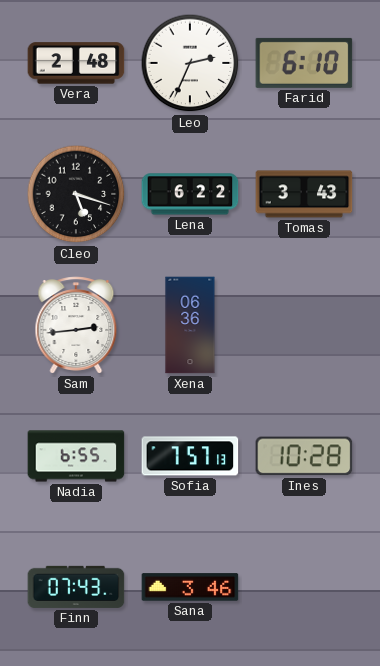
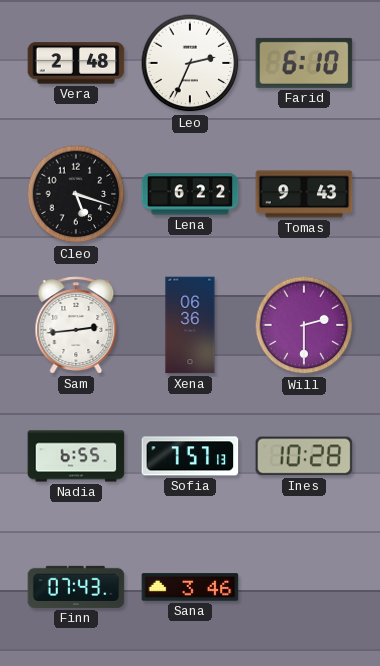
Tomas: 3:43 -> 9:43
Will: none -> 2:30
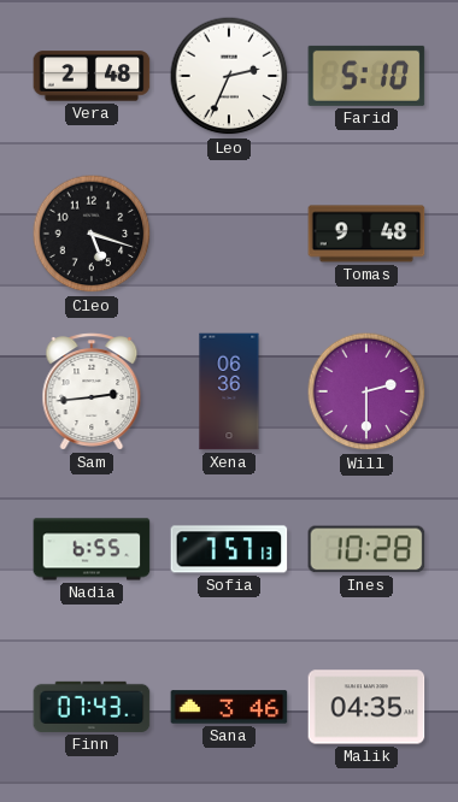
Farid: 6:10 -> 5:10
Lena: 6:22 -> none
Tomas: 9:43 -> 9:48
Malik: none -> 04:35
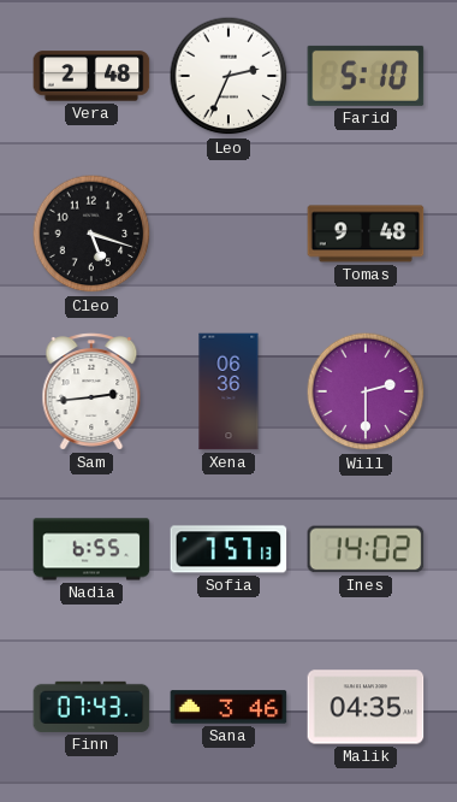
Ines: 10:28 -> 14:02
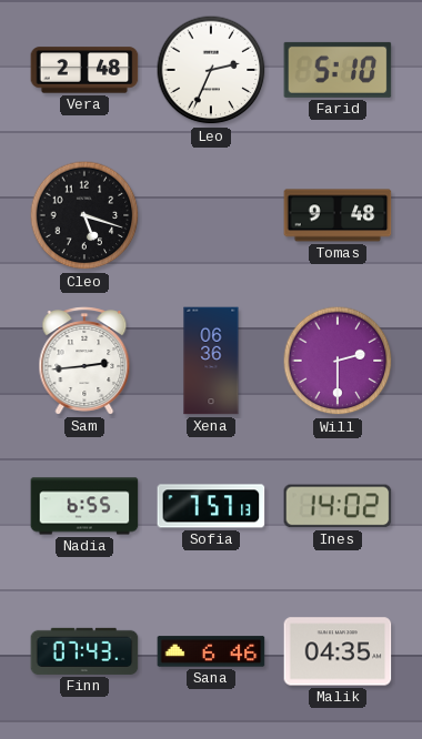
Sana: 3:46 -> 6:46
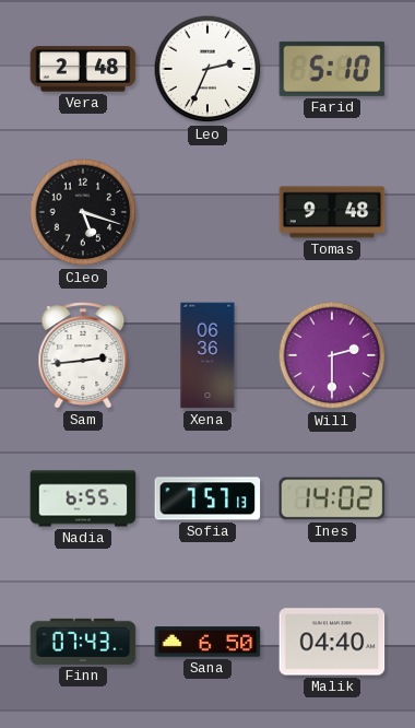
Sana: 6:46 -> 6:50
Malik: 04:35 -> 04:40
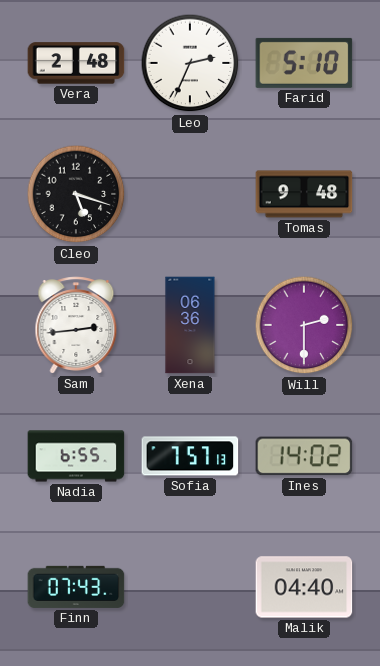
Sana: 6:50 -> none
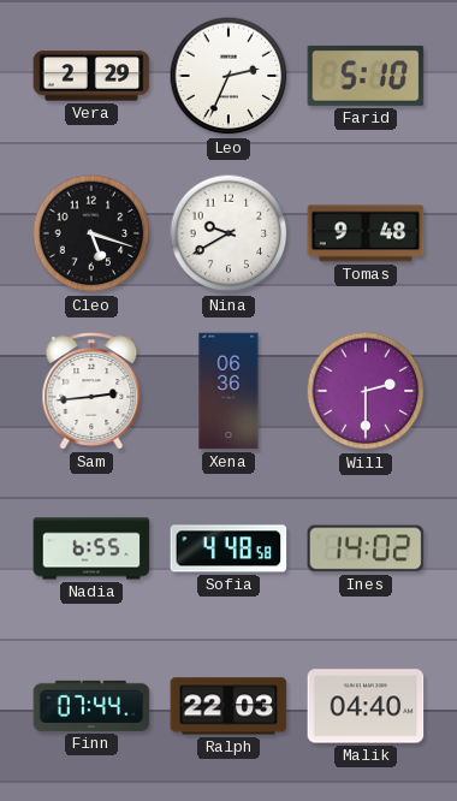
Vera: 2:48 -> 2:29
Nina: none -> 9:40
Sofia: 7:57 -> 4:48
Finn: 07:43 -> 07:44
Ralph: none -> 22:03
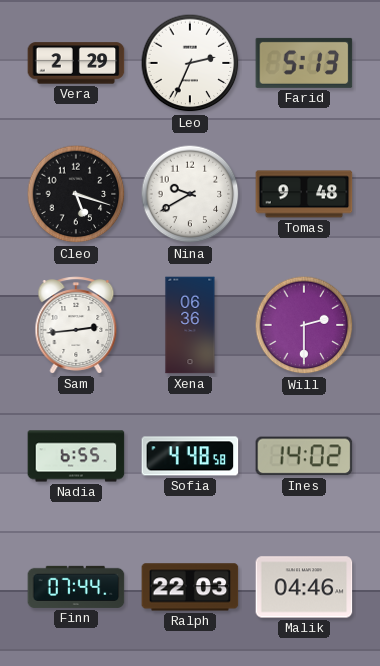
Farid: 5:10 -> 5:13
Malik: 04:40 -> 04:46
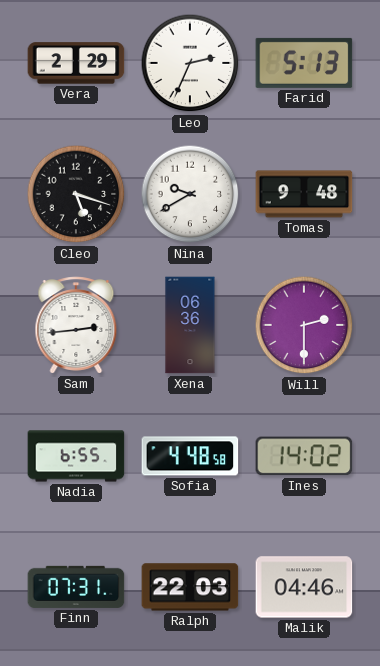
Finn: 07:44 -> 07:31
